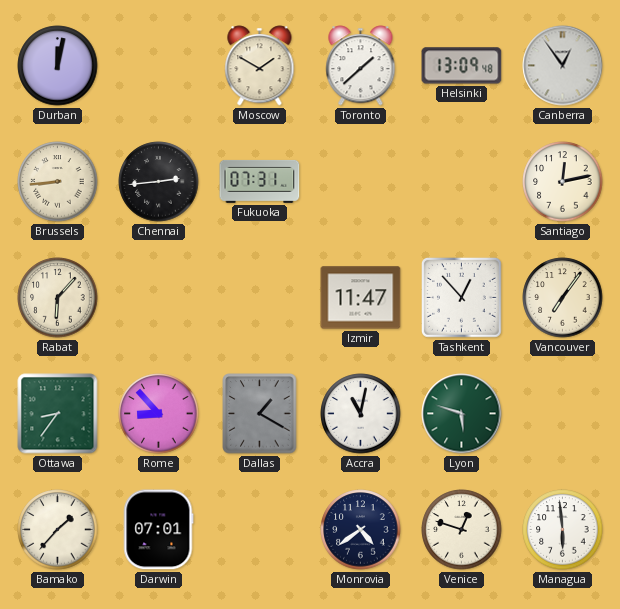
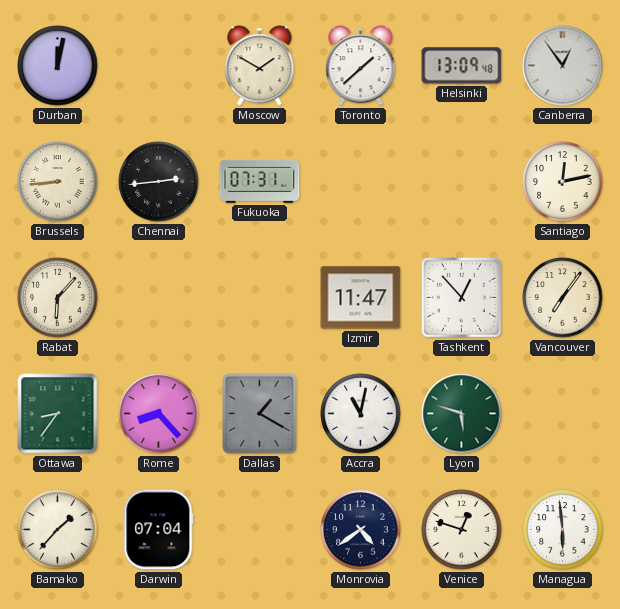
Rome: 8:53 -> 8:23
Darwin: 07:01 -> 07:04
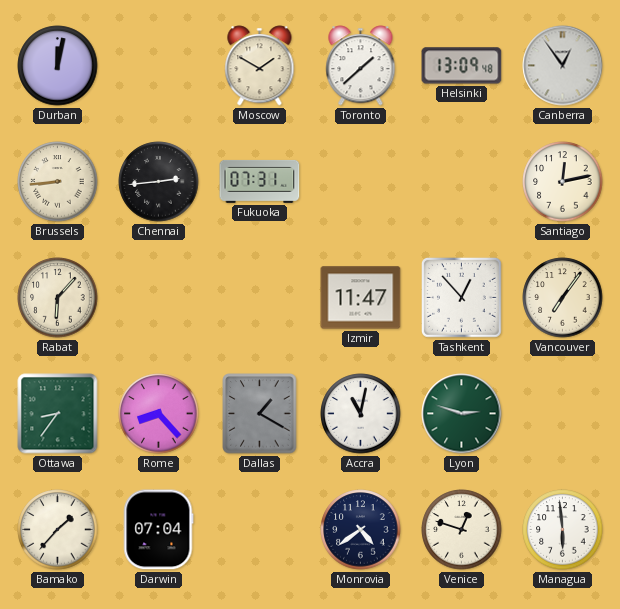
Lyon: 5:48 -> 2:48
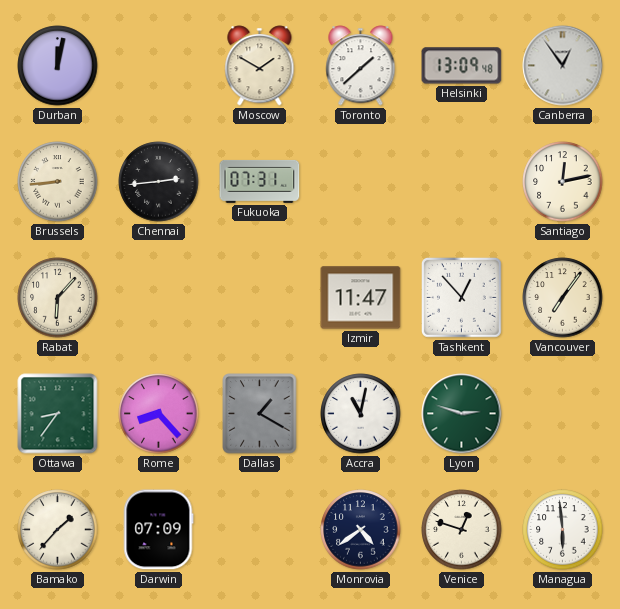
Darwin: 07:04 -> 07:09
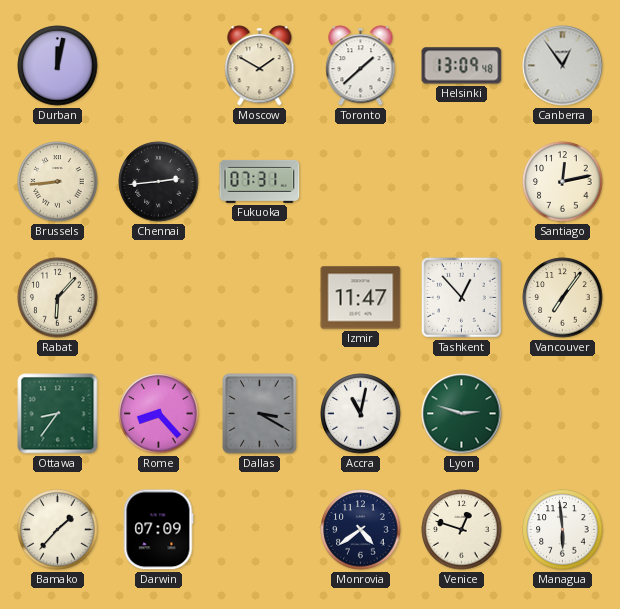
Dallas: 1:20 -> 3:20
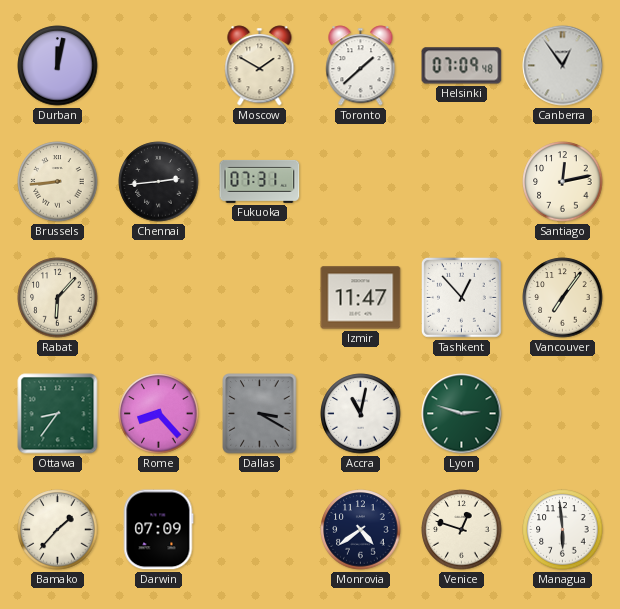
Helsinki: 13:09 -> 07:09
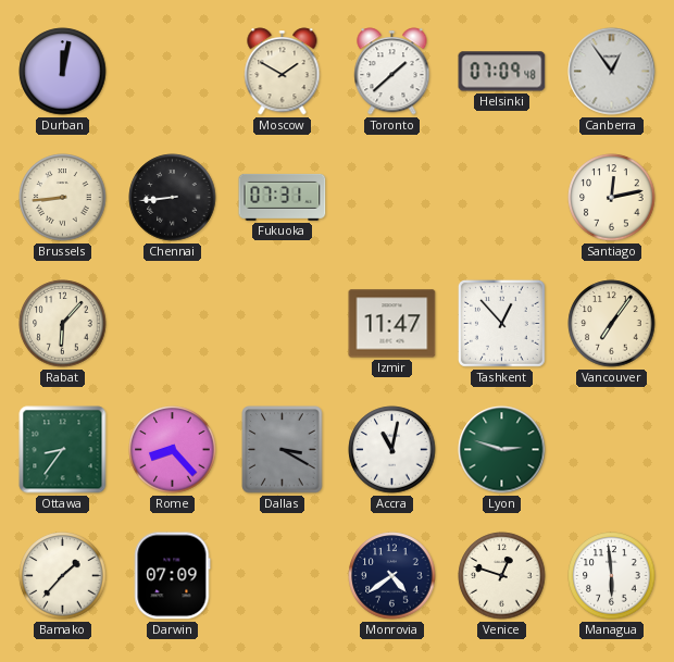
Chennai: 2:44 -> 8:44
